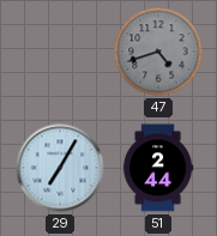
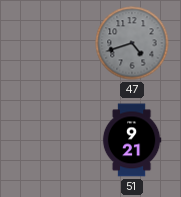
29: 7:05 -> none
51: 2:44 -> 9:21
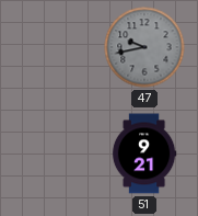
47: 4:42 -> 9:43
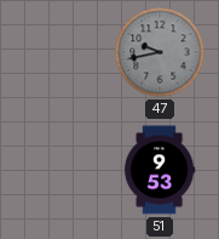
51: 9:21 -> 9:53
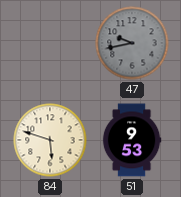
84: none -> 5:48
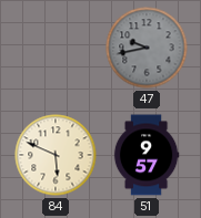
84: 5:48 -> 5:49
51: 9:53 -> 9:57
